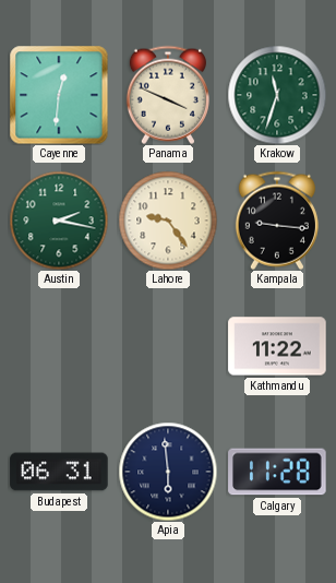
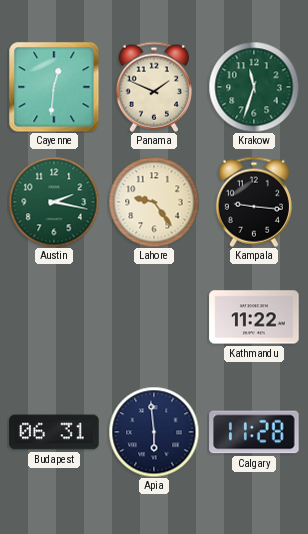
Panama: 3:49 -> 1:49
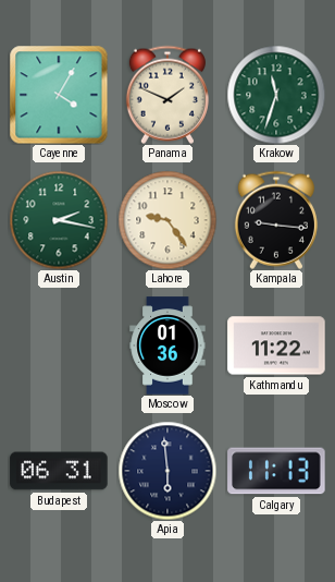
Cayenne: 12:31 -> 4:05
Moscow: none -> 01:36
Calgary: 11:28 -> 11:13
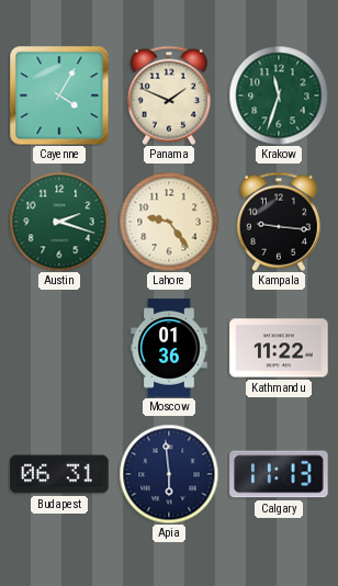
Austin: 2:17 -> 2:18
